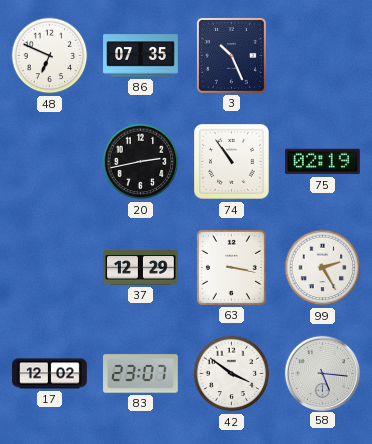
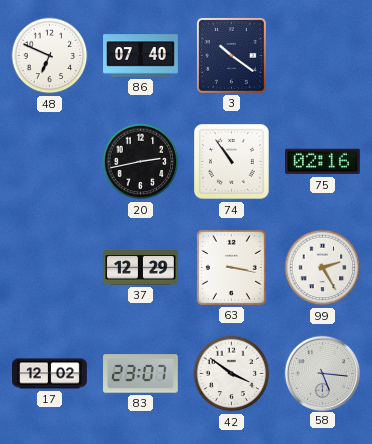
86: 07:35 -> 07:40
3: 10:26 -> 10:21
75: 02:19 -> 02:16
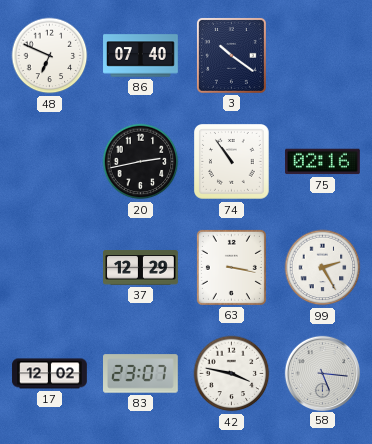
42: 3:51 -> 3:47
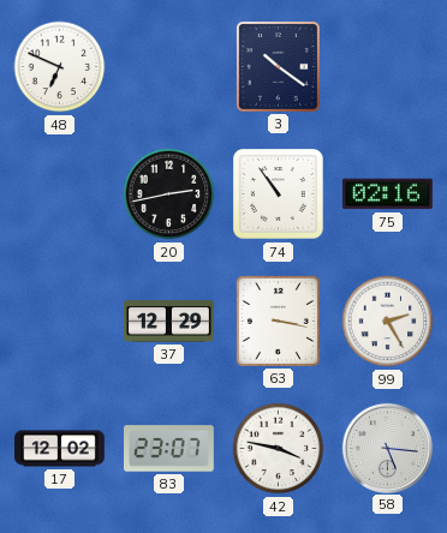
86: 07:40 -> none
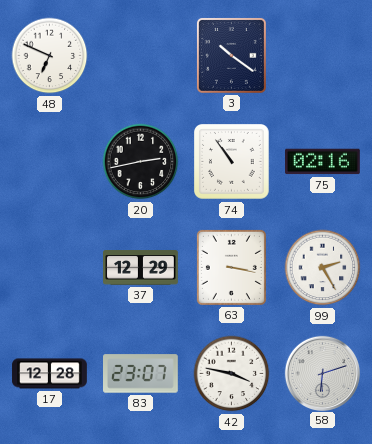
17: 12:02 -> 12:28
58: 5:16 -> 6:12
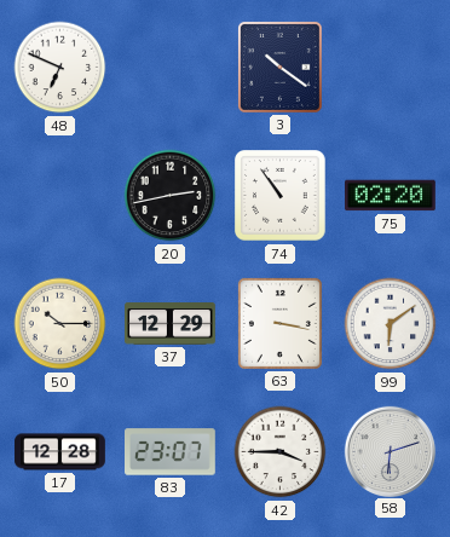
75: 02:16 -> 02:20
50: none -> 10:15
99: 2:25 -> 6:09
42: 3:47 -> 3:45
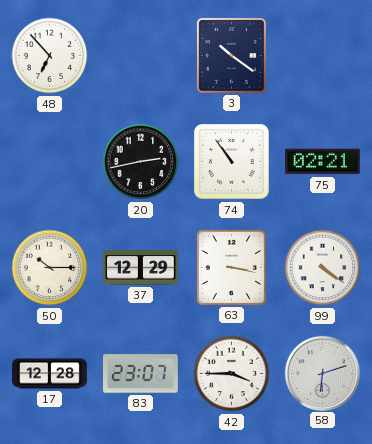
48: 6:49 -> 6:53
75: 02:20 -> 02:21
99: 6:09 -> 4:21
